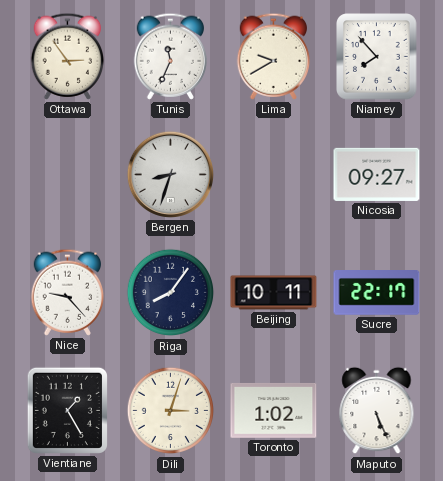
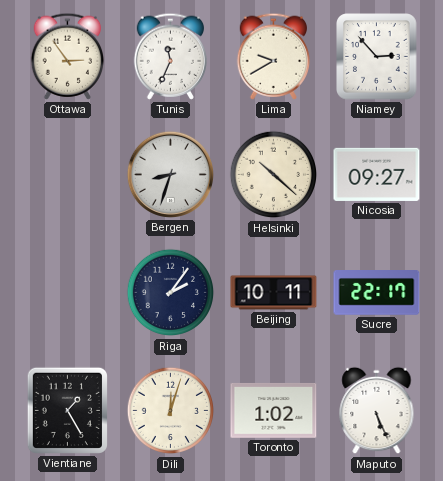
Niamey: 7:53 -> 2:53
Helsinki: none -> 10:22
Nice: 9:23 -> none
Riga: 8:06 -> 2:06
Dili: 3:03 -> 12:03
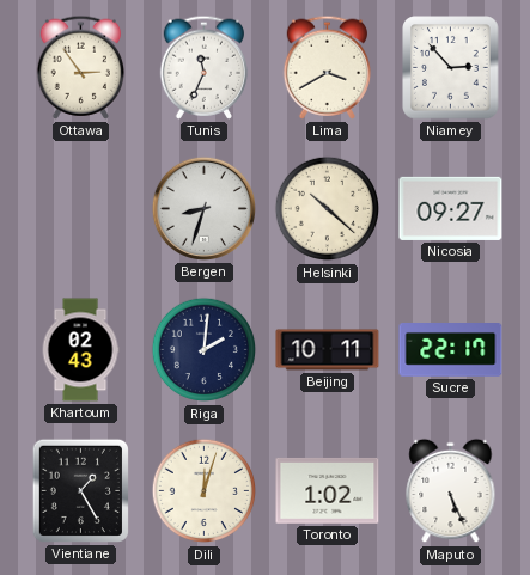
Lima: 9:40 -> 3:40
Khartoum: none -> 02:43
Riga: 2:06 -> 2:01
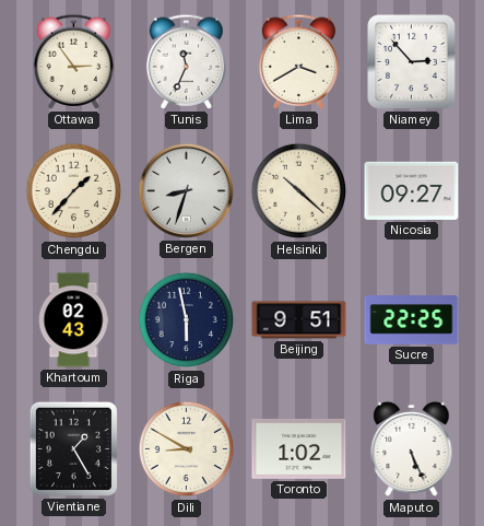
Chengdu: none -> 1:37
Riga: 2:01 -> 5:58
Beijing: 10:11 -> 9:51
Sucre: 22:17 -> 22:25
Dili: 12:03 -> 8:50
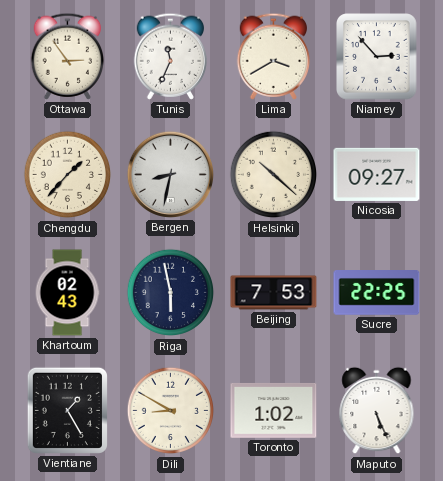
Bergen: 8:33 -> 8:32
Beijing: 9:51 -> 7:53
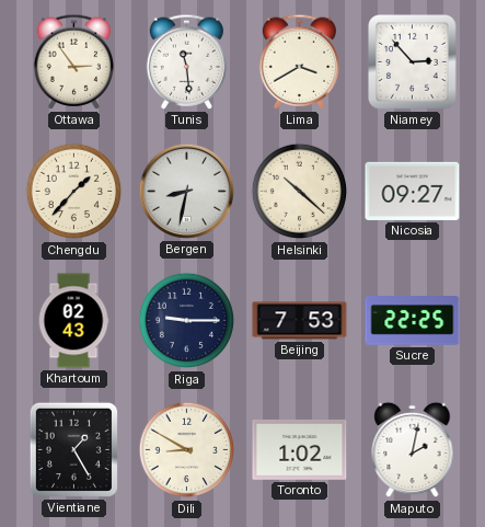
Tunis: 11:34 -> 11:29
Riga: 5:58 -> 9:15
Maputo: 5:26 -> 2:02
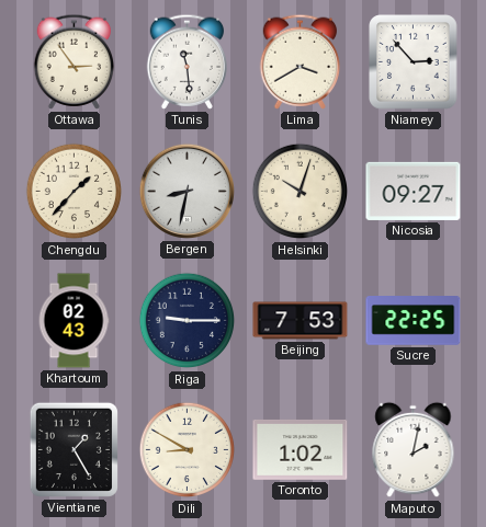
Helsinki: 10:22 -> 10:03
